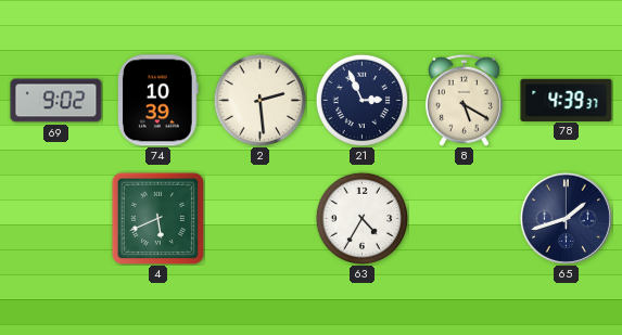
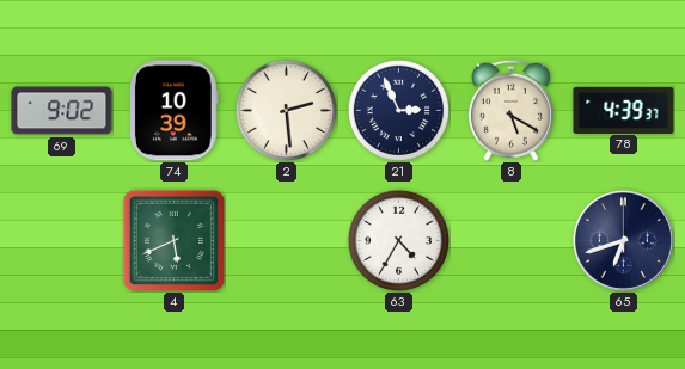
65: 1:42 -> 6:42
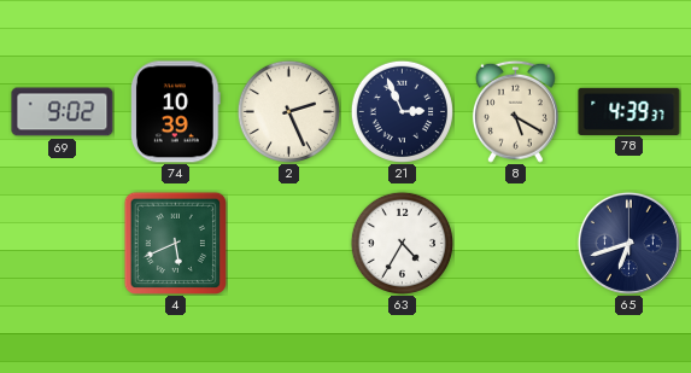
2: 2:29 -> 2:26
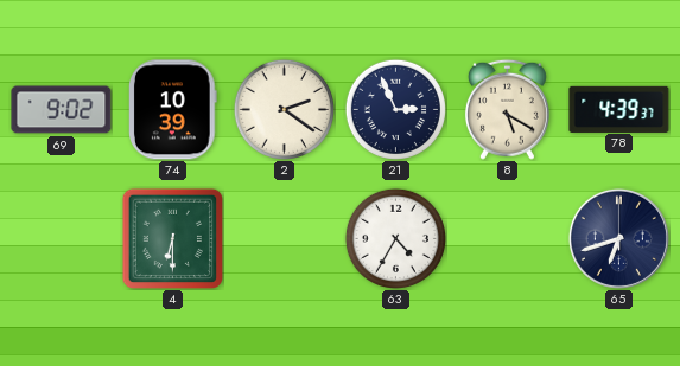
2: 2:26 -> 2:21
4: 5:41 -> 6:30
